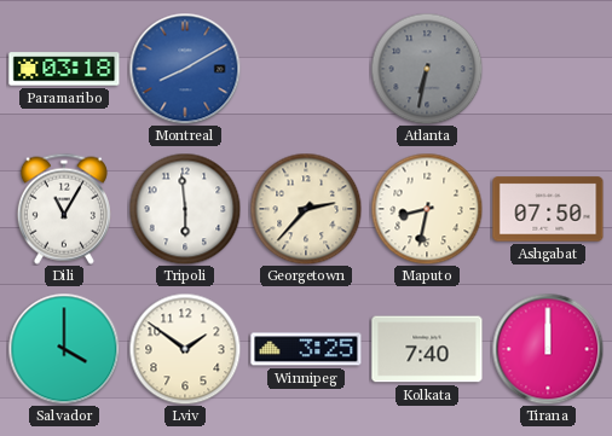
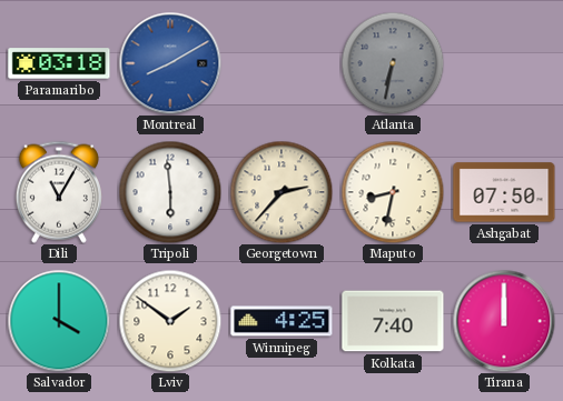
Winnipeg: 3:25 -> 4:25
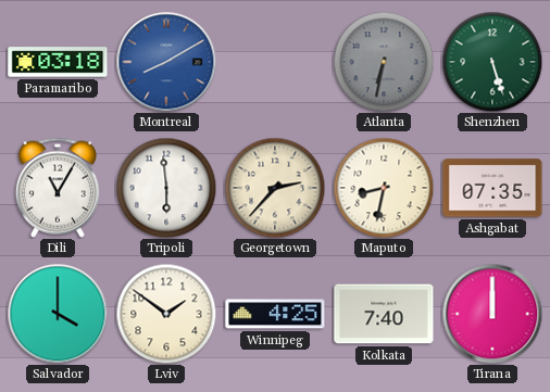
Shenzhen: none -> 5:27
Ashgabat: 07:50 -> 07:35
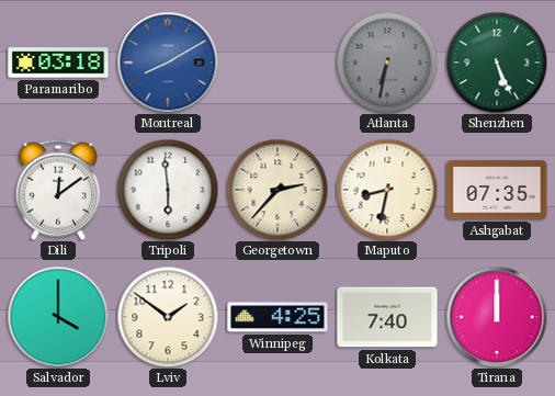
Shenzhen: 5:27 -> 5:26
Dili: 11:05 -> 12:09
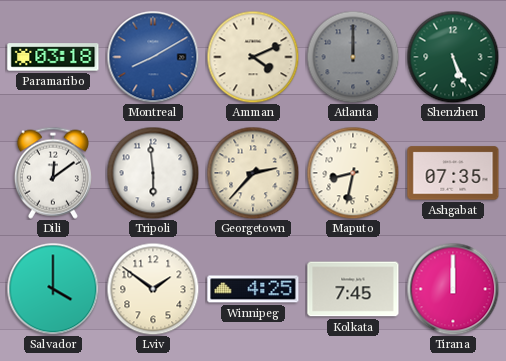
Amman: none -> 4:11
Atlanta: 6:32 -> 12:00
Kolkata: 7:40 -> 7:45
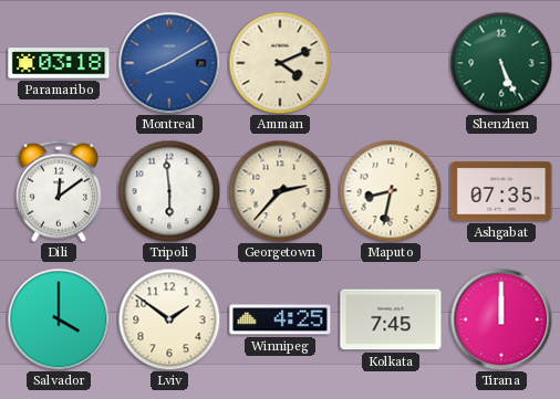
Atlanta: 12:00 -> none
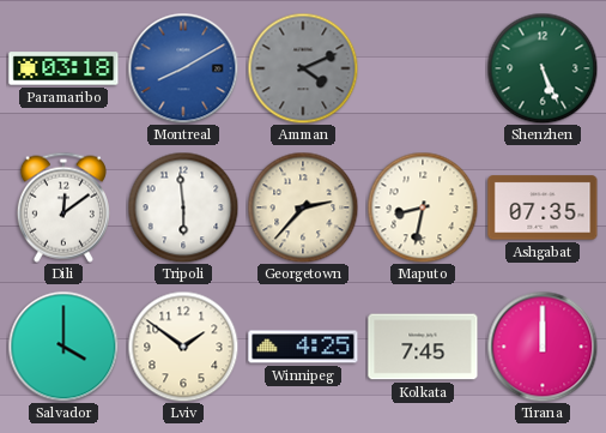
Amman dial: cream -> grey
